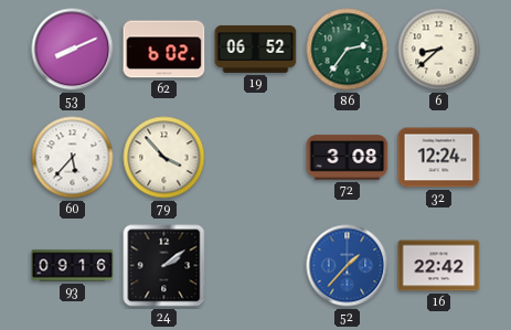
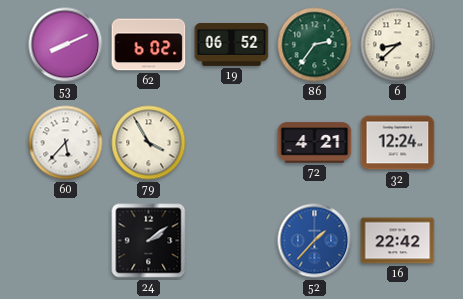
79: 3:53 -> 3:55
72: 3:08 -> 4:21
93: 09:16 -> none
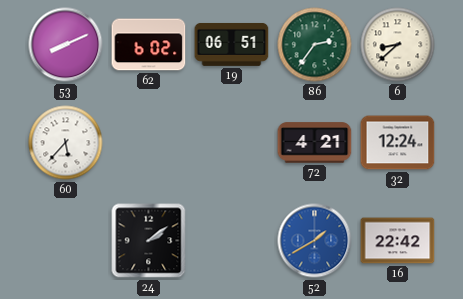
19: 06:52 -> 06:51
79: 3:55 -> none
52: 1:37 -> 1:40
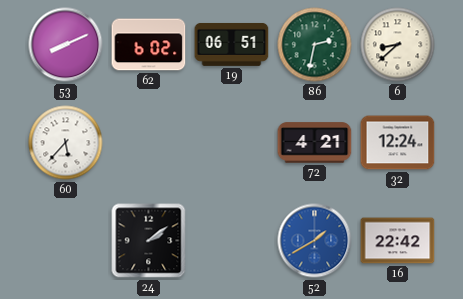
86: 2:36 -> 2:32
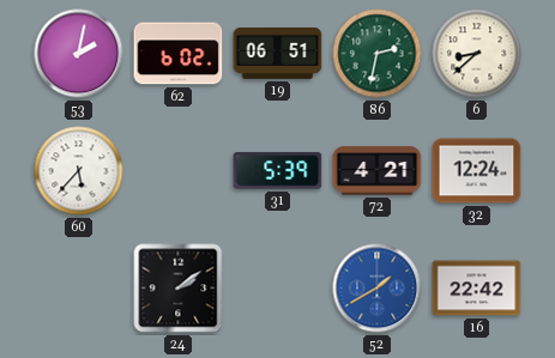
53: 8:11 -> 2:02
31: none -> 5:39
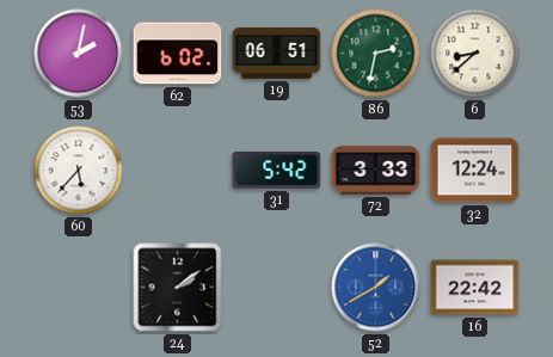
31: 5:39 -> 5:42
72: 4:21 -> 3:33
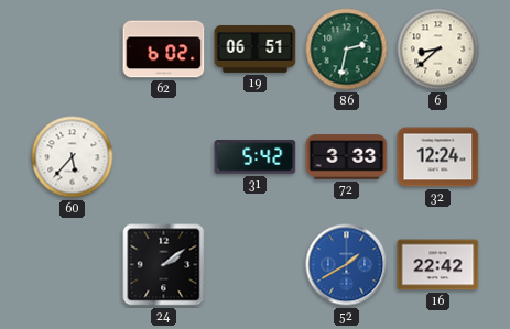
53: 2:02 -> none
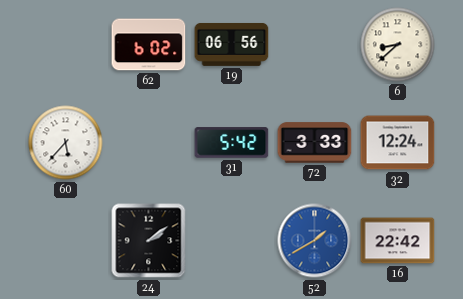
19: 06:51 -> 06:56
86: 2:32 -> none
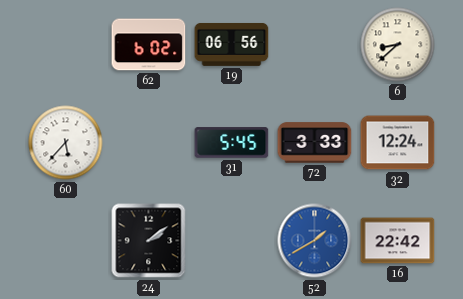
31: 5:42 -> 5:45
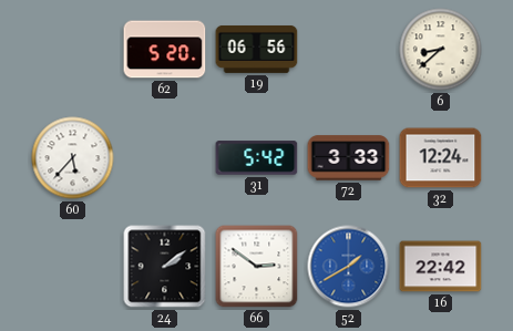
62: 6:02 -> 5:20
31: 5:45 -> 5:42
66: none -> 2:51
